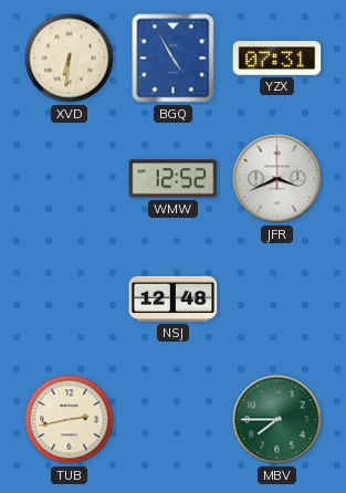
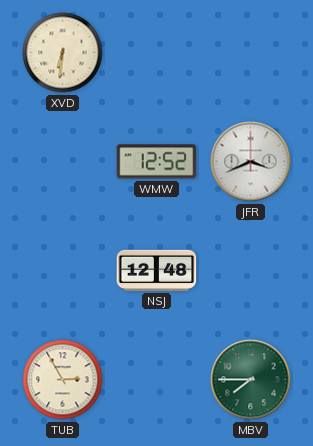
BGQ: 4:55 -> none
YZX: 07:31 -> none
TUB: 2:43 -> 2:55
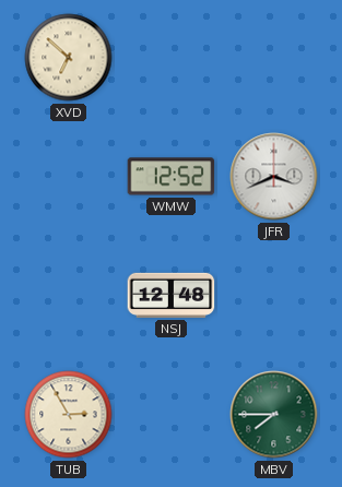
XVD: 6:31 -> 6:52
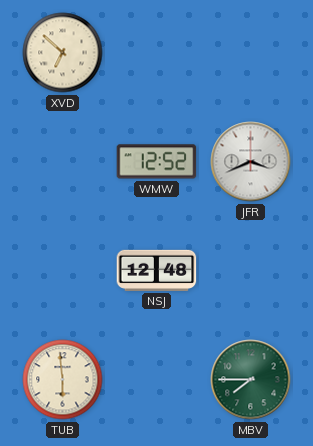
TUB: 2:55 -> 5:59
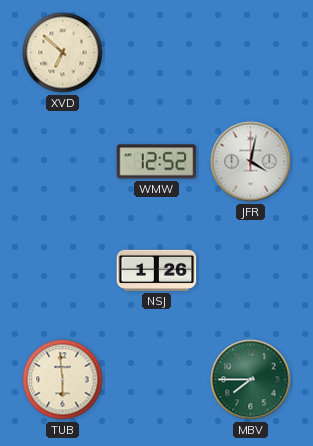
JFR: 3:41 -> 4:02
NSJ: 12:48 -> 1:26
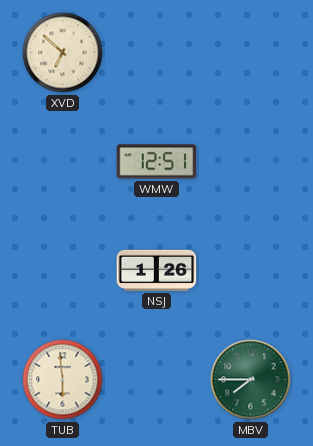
WMW: 12:52 -> 12:51
JFR: 4:02 -> none
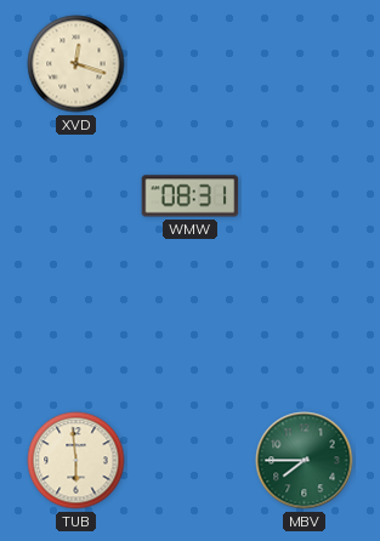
XVD: 6:52 -> 12:18
WMW: 12:51 -> 08:31
NSJ: 1:26 -> none
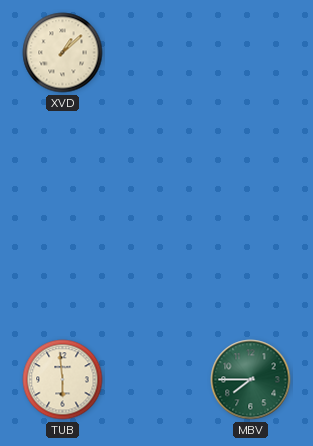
XVD: 12:18 -> 1:08
WMW: 08:31 -> none
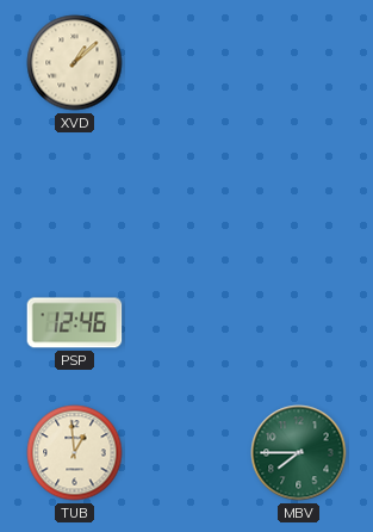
PSP: none -> 12:46
TUB: 5:59 -> 12:59
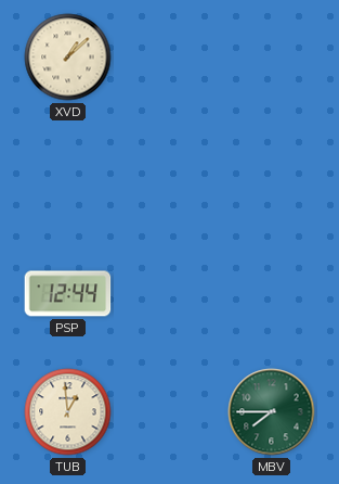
PSP: 12:46 -> 12:44
